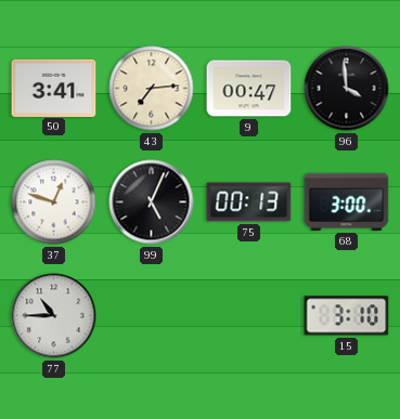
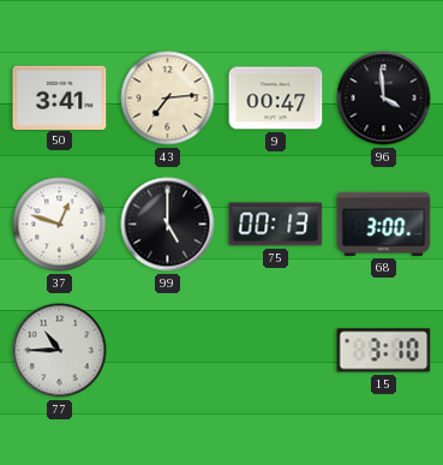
99: 5:04 -> 5:00
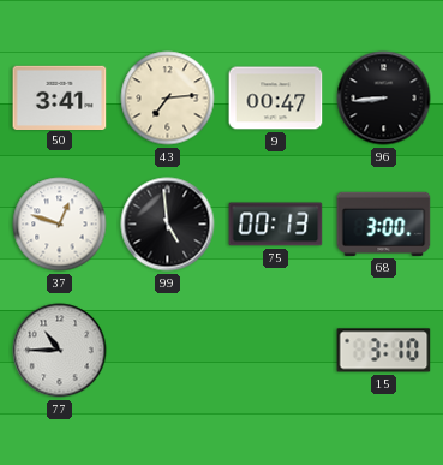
96: 3:59 -> 8:44
99: 5:00 -> 4:59
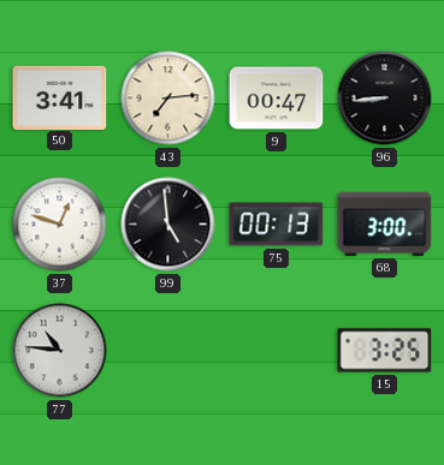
77: 10:45 -> 10:46
15: 3:10 -> 3:25
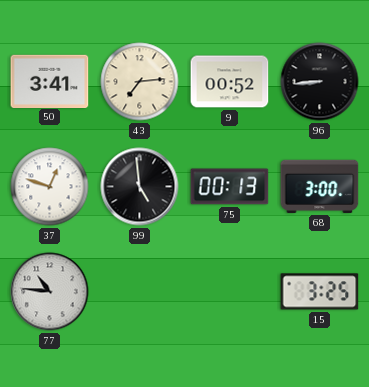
9: 00:47 -> 00:52
